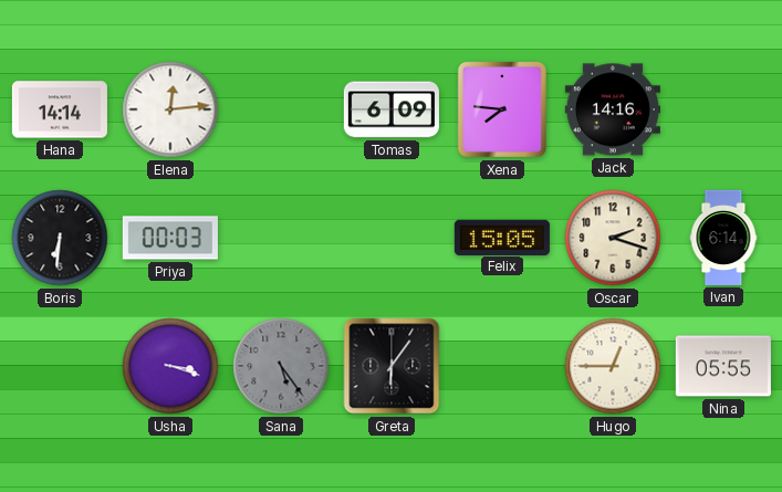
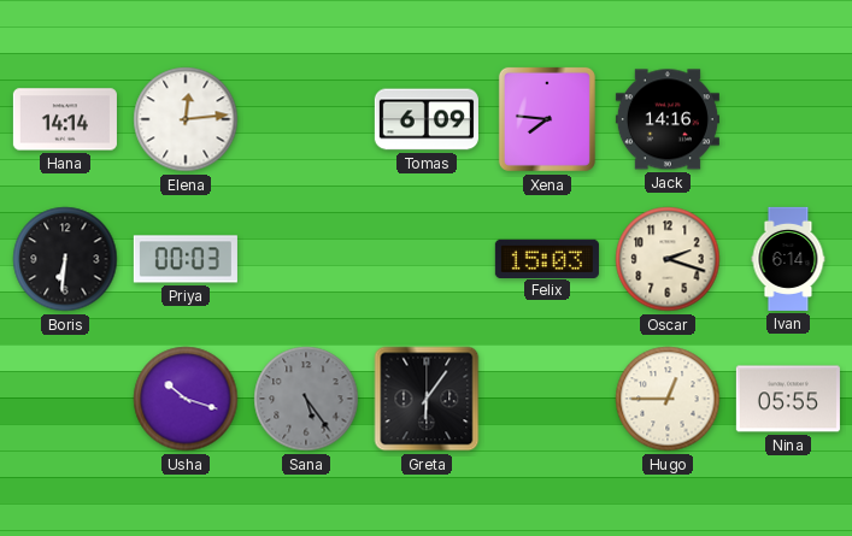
Felix: 15:05 -> 15:03
Usha: 3:18 -> 10:18
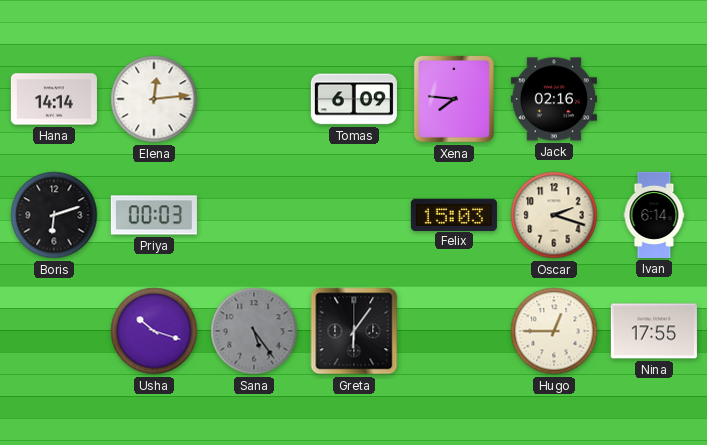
Jack: 14:16 -> 02:16
Boris: 6:31 -> 6:12
Nina: 05:55 -> 17:55
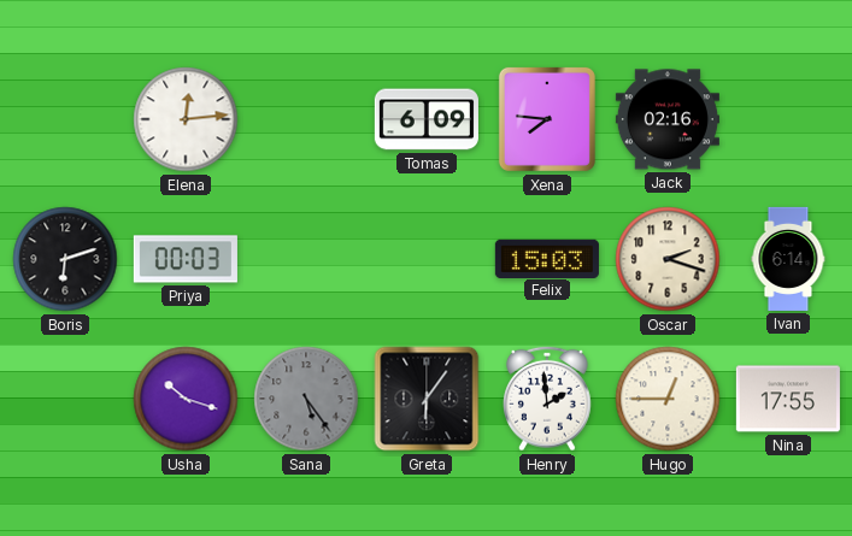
Hana: 14:14 -> none
Henry: none -> 1:59
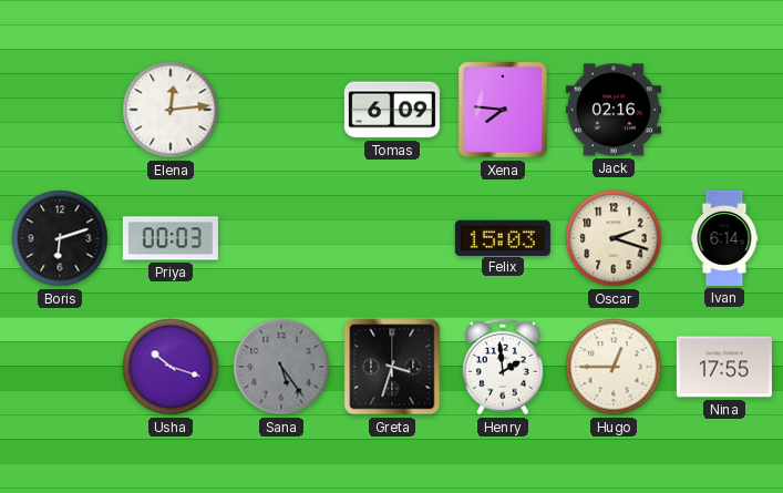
Greta: 6:06 -> 3:33
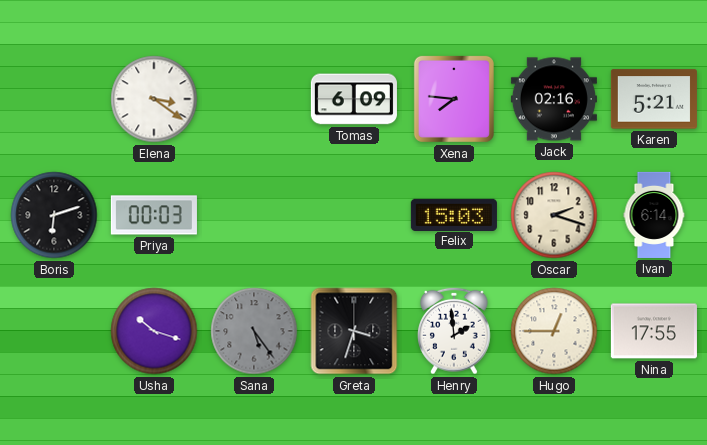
Elena: 12:14 -> 3:21
Karen: none -> 5:21
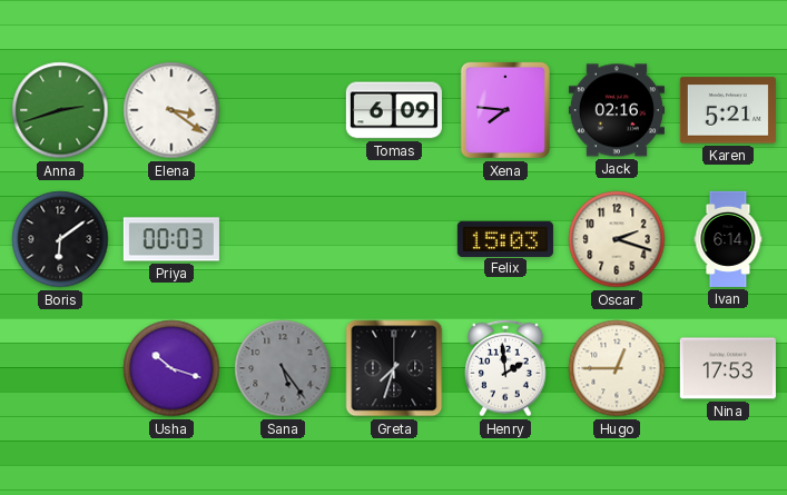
Anna: none -> 2:42
Boris: 6:12 -> 6:09
Greta: 3:33 -> 7:33
Nina: 17:55 -> 17:53
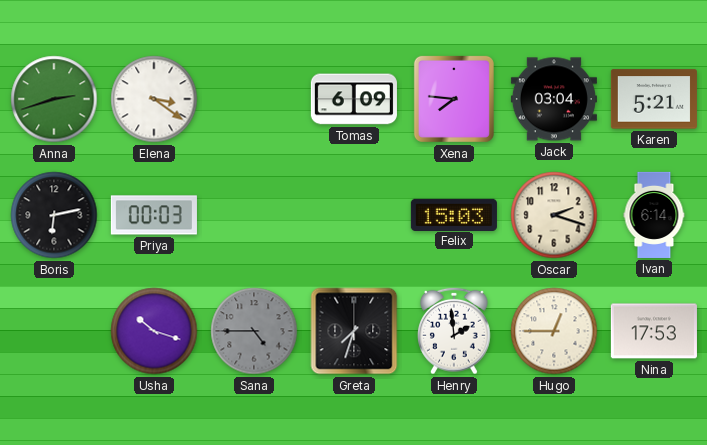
Jack: 02:16 -> 03:04
Boris: 6:09 -> 6:13
Sana: 5:24 -> 4:45
